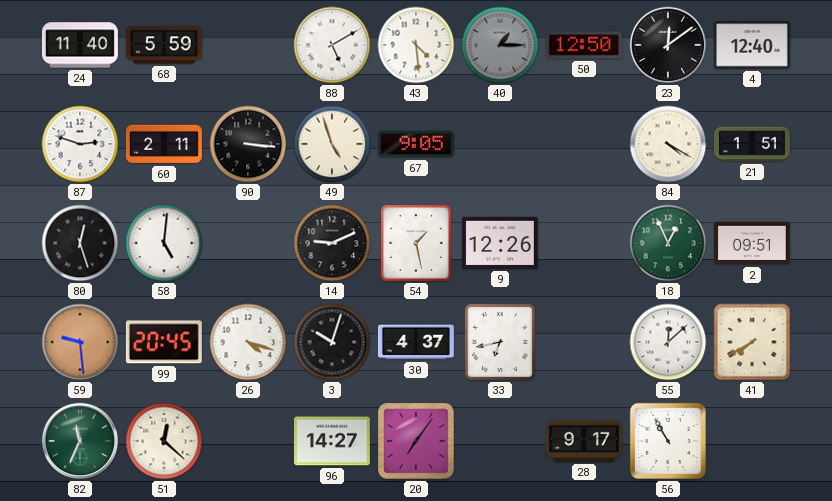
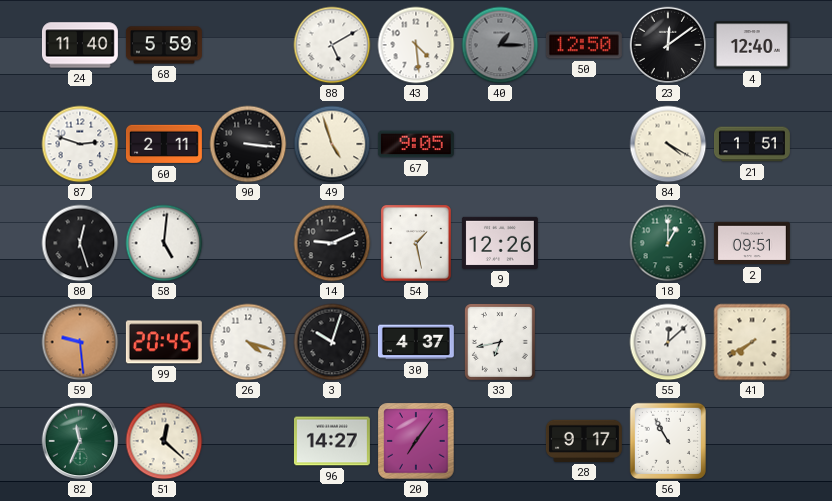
18: 12:56 -> 1:00
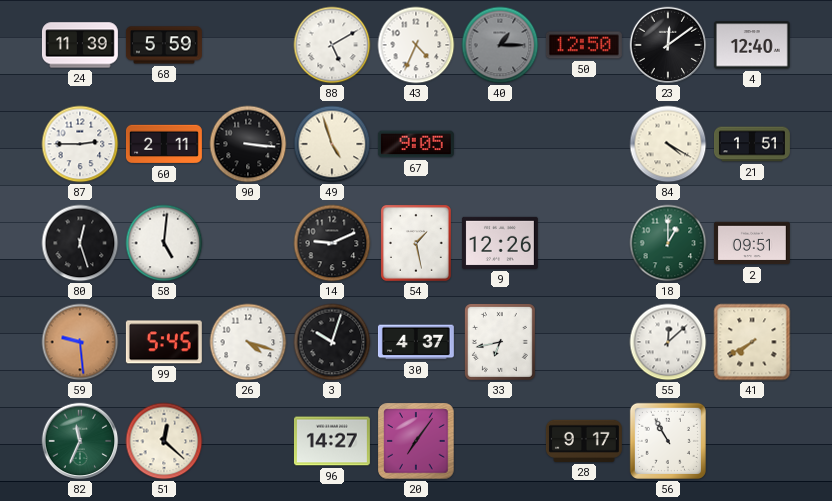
24: 11:40 -> 11:39
43: 4:29 -> 4:34
87: 2:48 -> 2:45
99: 20:45 -> 5:45
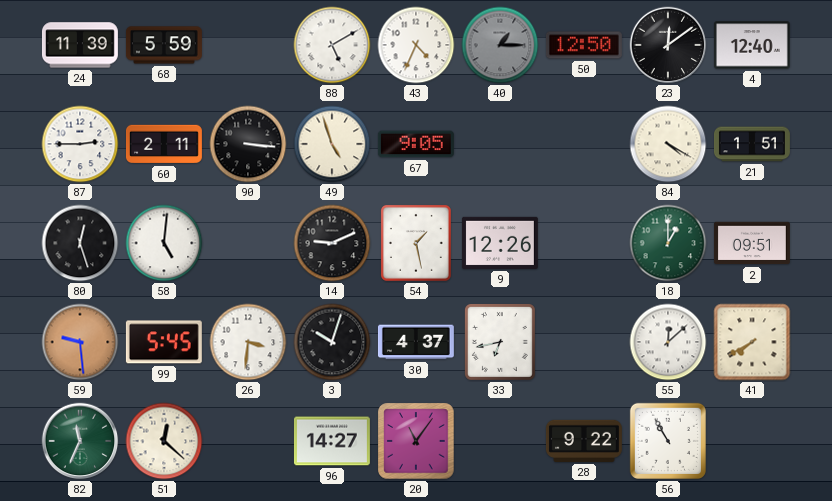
26: 4:18 -> 3:31
20: 7:06 -> 11:06
28: 9:17 -> 9:22
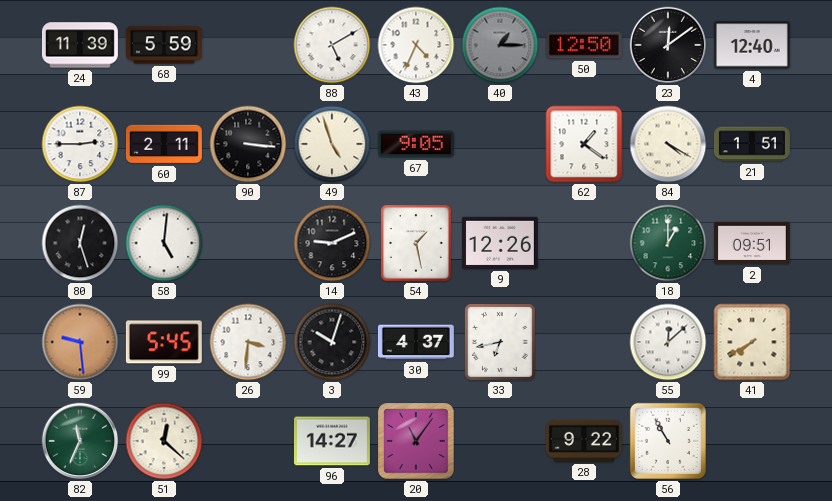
62: none -> 1:21
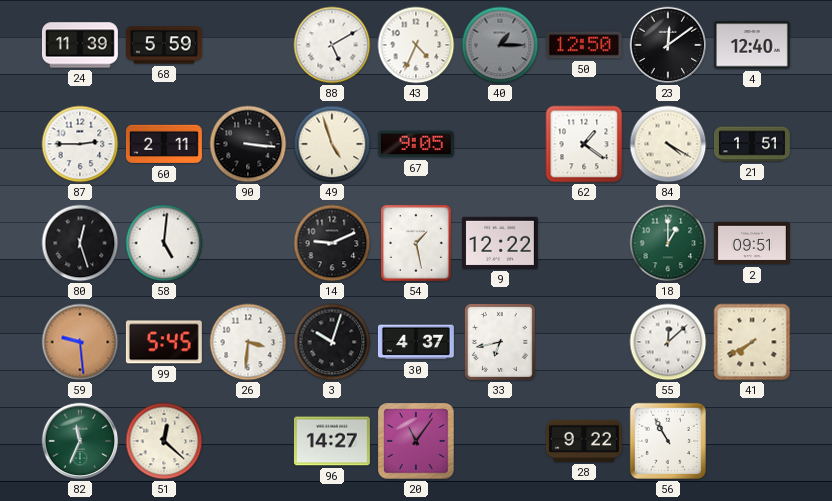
9: 12:26 -> 12:22
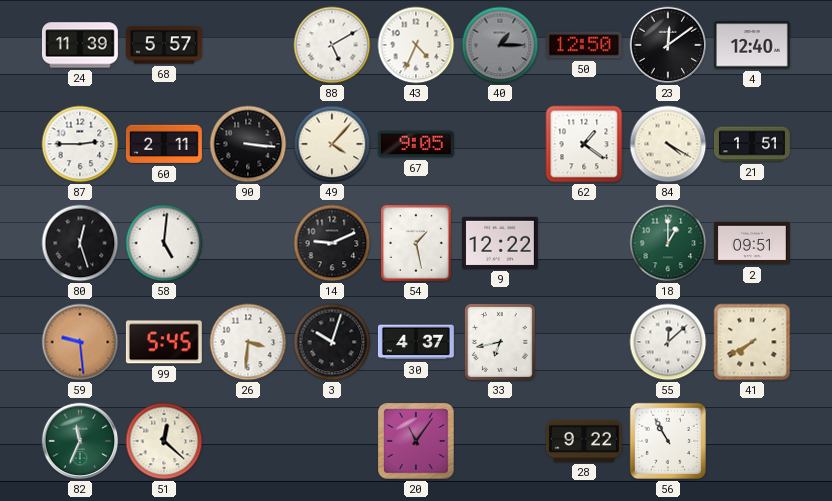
68: 5:59 -> 5:57
49: 4:57 -> 4:07
96: 14:27 -> none
